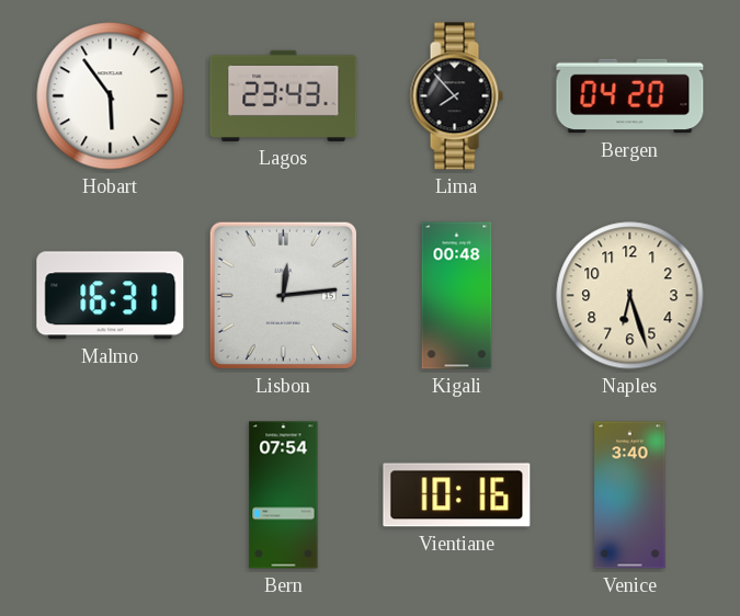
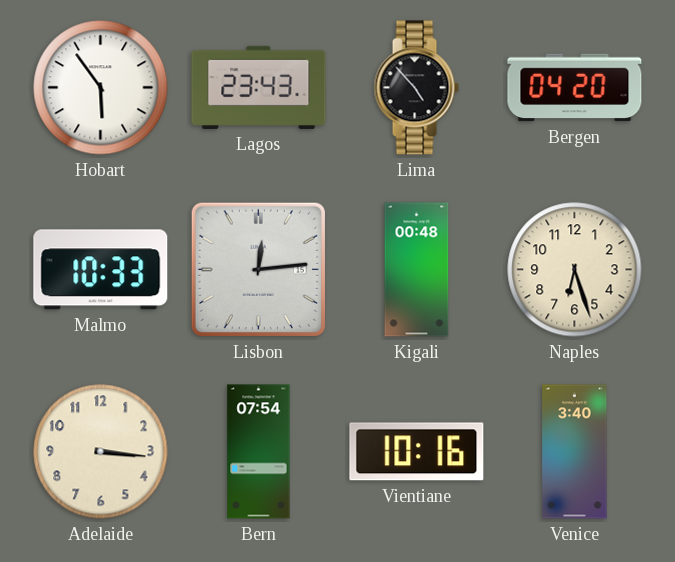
Lima: 7:53 -> 4:53
Malmo: 16:31 -> 10:33
Adelaide: none -> 3:16
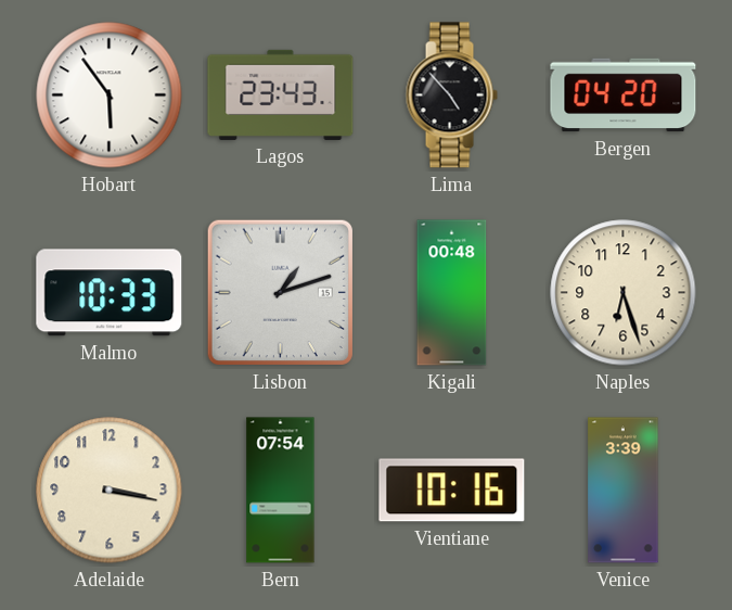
Lisbon: 12:14 -> 1:12
Adelaide: 3:16 -> 3:17
Venice: 3:40 -> 3:39
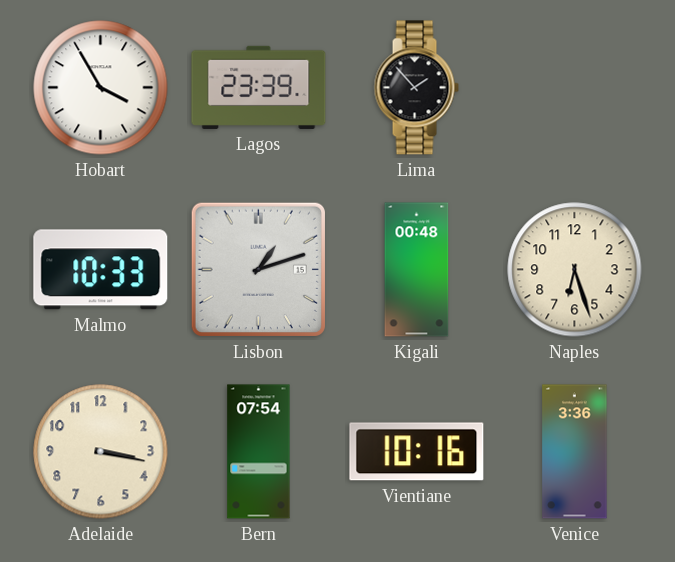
Hobart: 5:54 -> 3:55
Lagos: 23:43 -> 23:39
Lima: 4:53 -> 1:53
Bergen: 04:20 -> none
Venice: 3:39 -> 3:36
